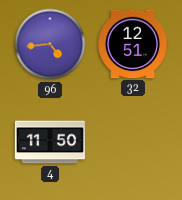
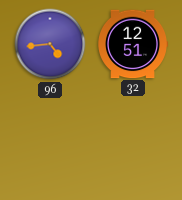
4: 11:50 -> none
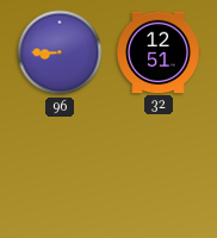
96: 4:44 -> 8:45
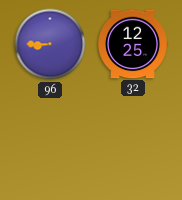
32: 12:51 -> 12:25
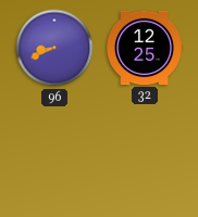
96: 8:45 -> 8:41
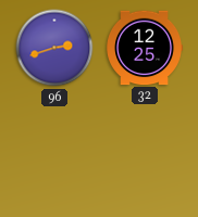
96: 8:41 -> 2:42
